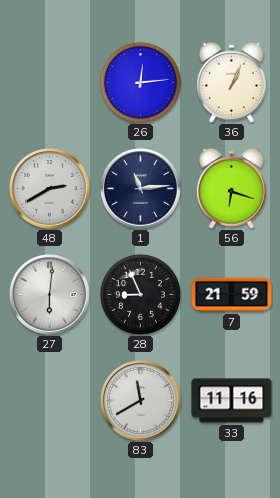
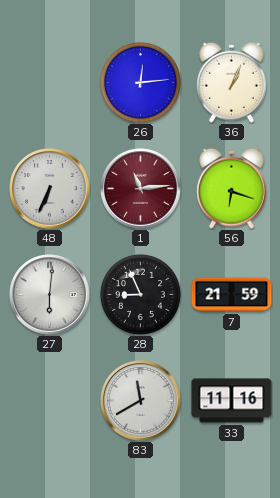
48: 2:40 -> 6:34
1 dial: navy -> burgundy
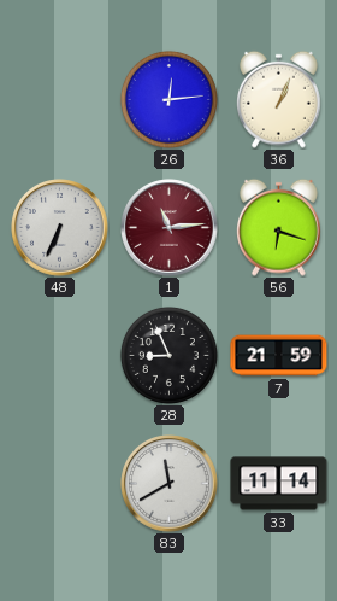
27: 6:01 -> none
33: 11:16 -> 11:14
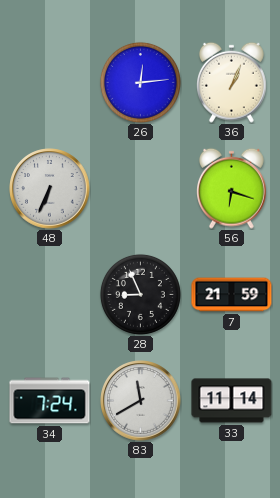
1: 11:14 -> none
34: none -> 7:24
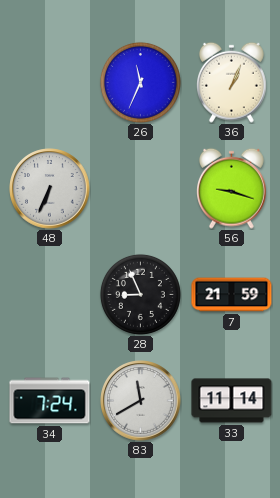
26: 12:14 -> 11:34
56: 6:18 -> 9:18
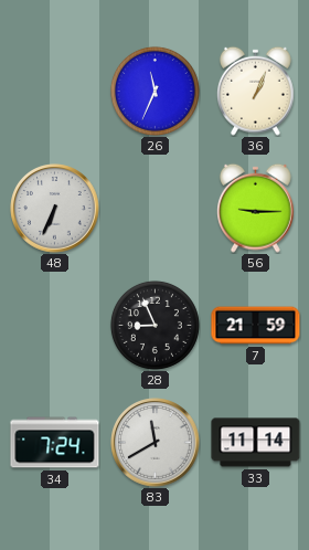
56: 9:18 -> 9:15
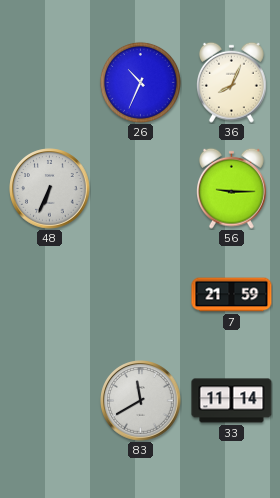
26: 11:34 -> 10:34
36: 1:04 -> 8:04
28: 8:56 -> none
34: 7:24 -> none
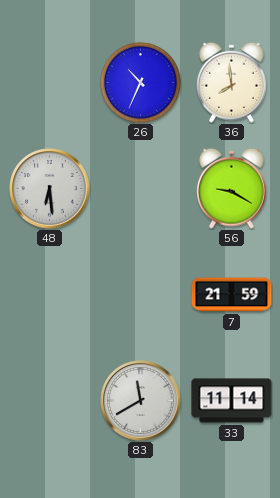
36: 8:04 -> 7:59
48: 6:34 -> 6:29
56: 9:15 -> 9:20
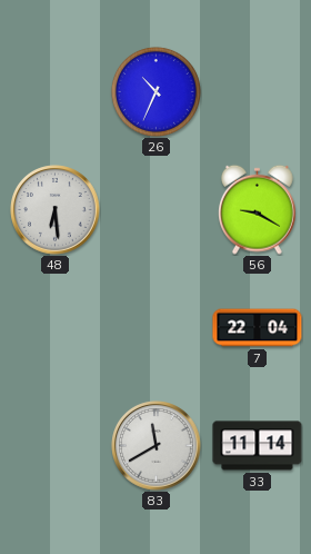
36: 7:59 -> none
7: 21:59 -> 22:04
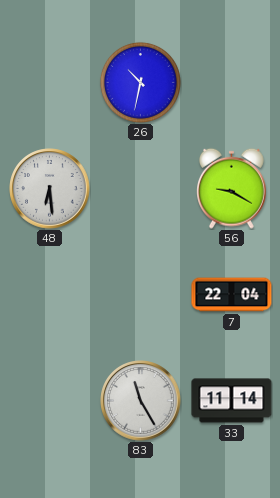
26: 10:34 -> 10:32
83: 11:40 -> 11:25
